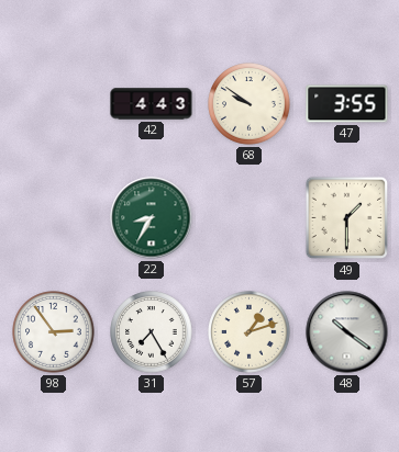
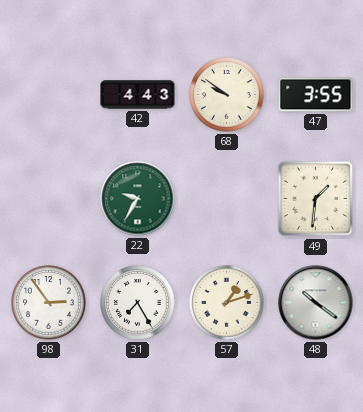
22: 8:35 -> 9:35
49: 1:30 -> 1:31
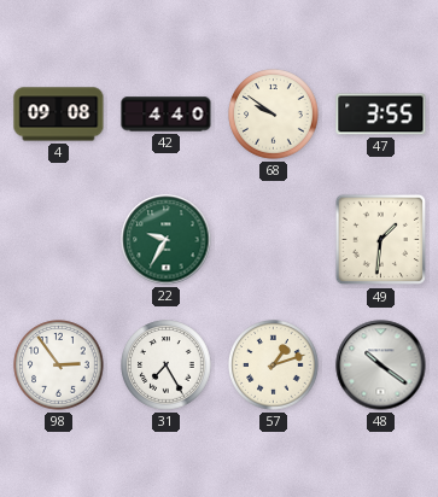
4: none -> 09:08
42: 4:43 -> 4:40
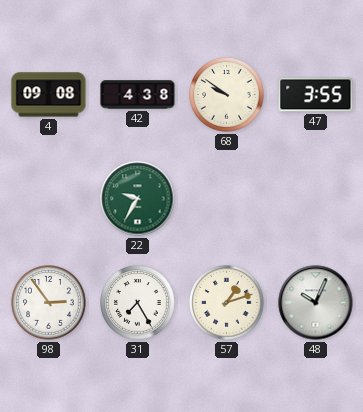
42: 4:40 -> 4:38
49: 1:31 -> none
48: 10:21 -> 10:04
